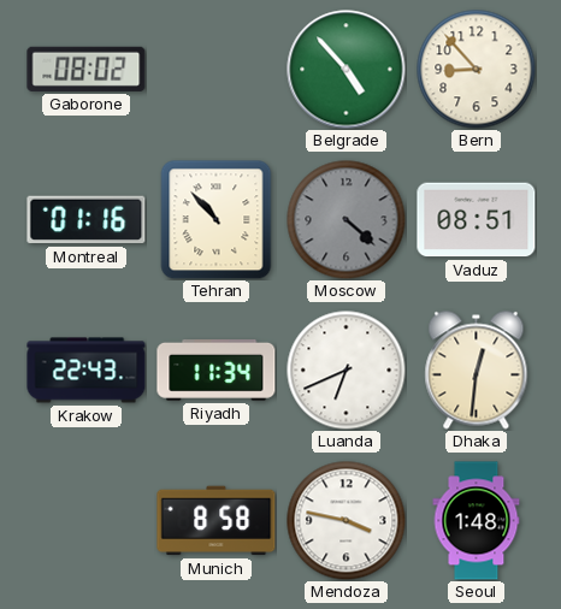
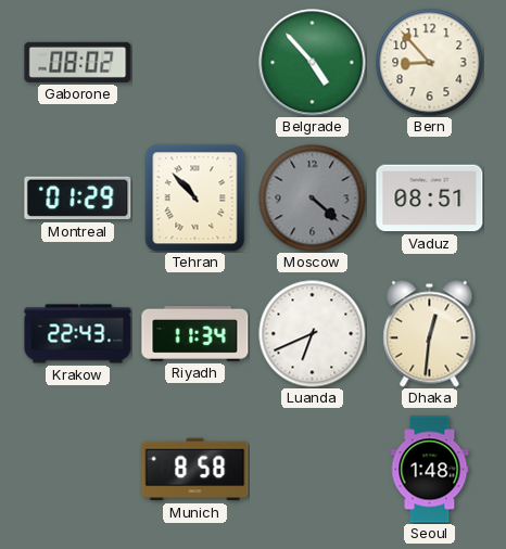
Montreal: 01:16 -> 01:29
Mendoza: 3:47 -> none
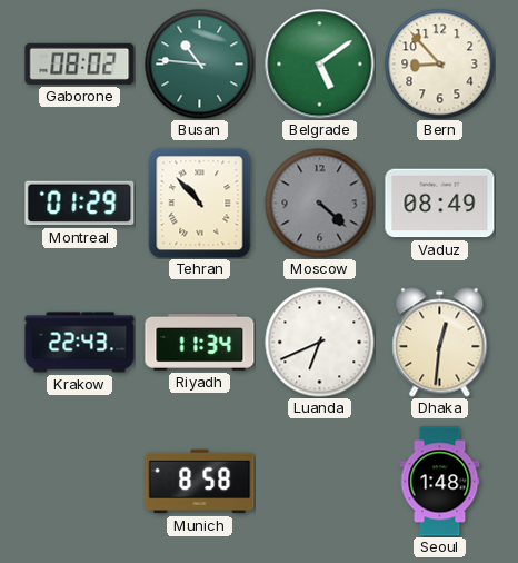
Busan: none -> 10:46
Belgrade: 4:53 -> 5:09
Vaduz: 08:51 -> 08:49
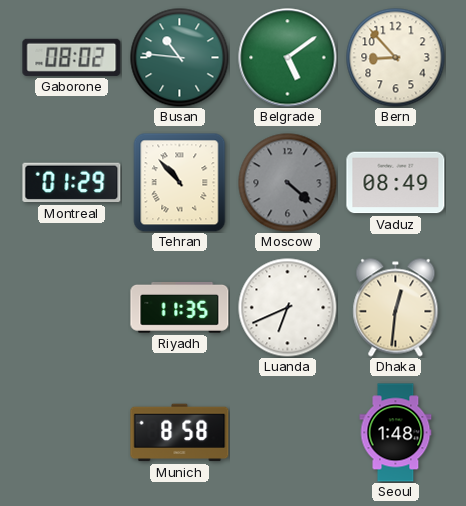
Krakow: 22:43 -> none
Riyadh: 11:34 -> 11:35
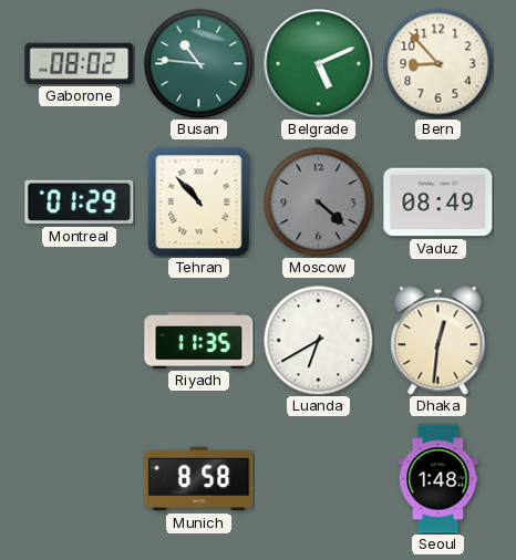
Belgrade: 5:09 -> 5:11
Luanda: 6:41 -> 6:40
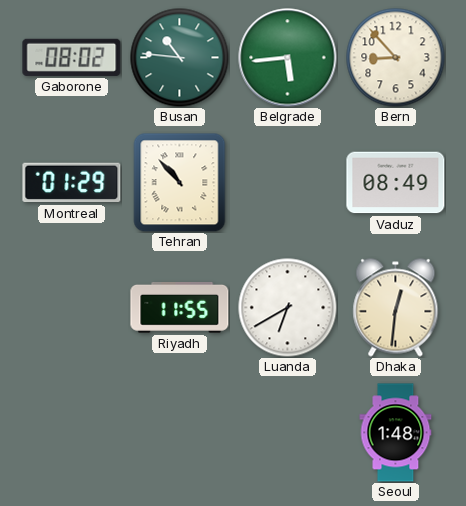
Belgrade: 5:11 -> 5:44
Moscow: 4:22 -> none
Riyadh: 11:35 -> 11:55
Munich: 8:58 -> none
